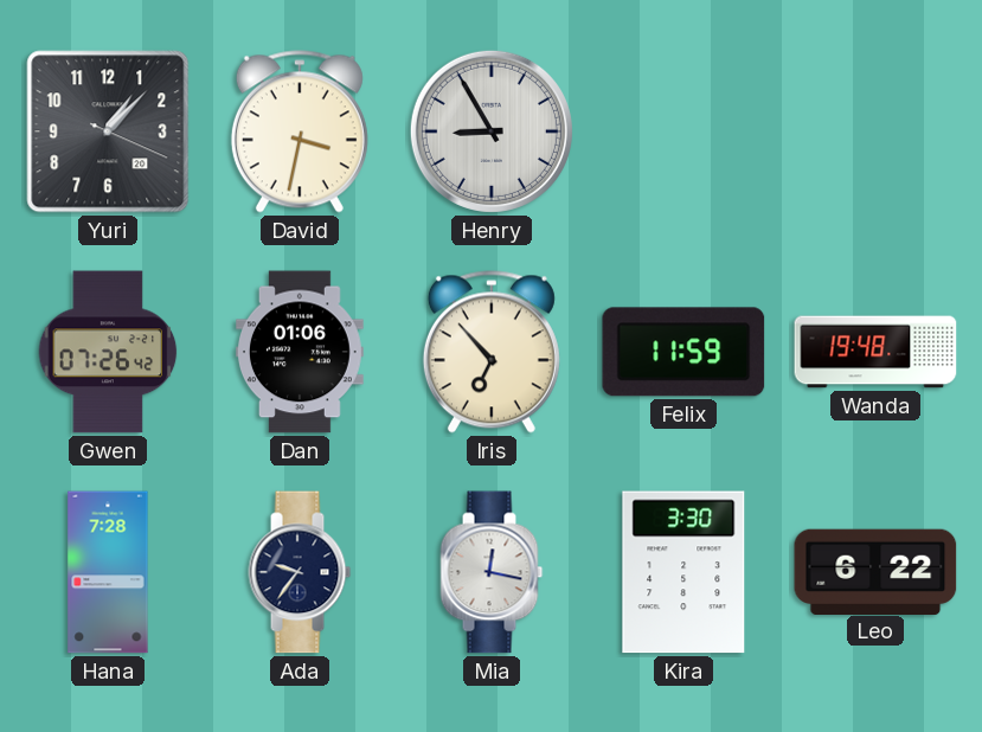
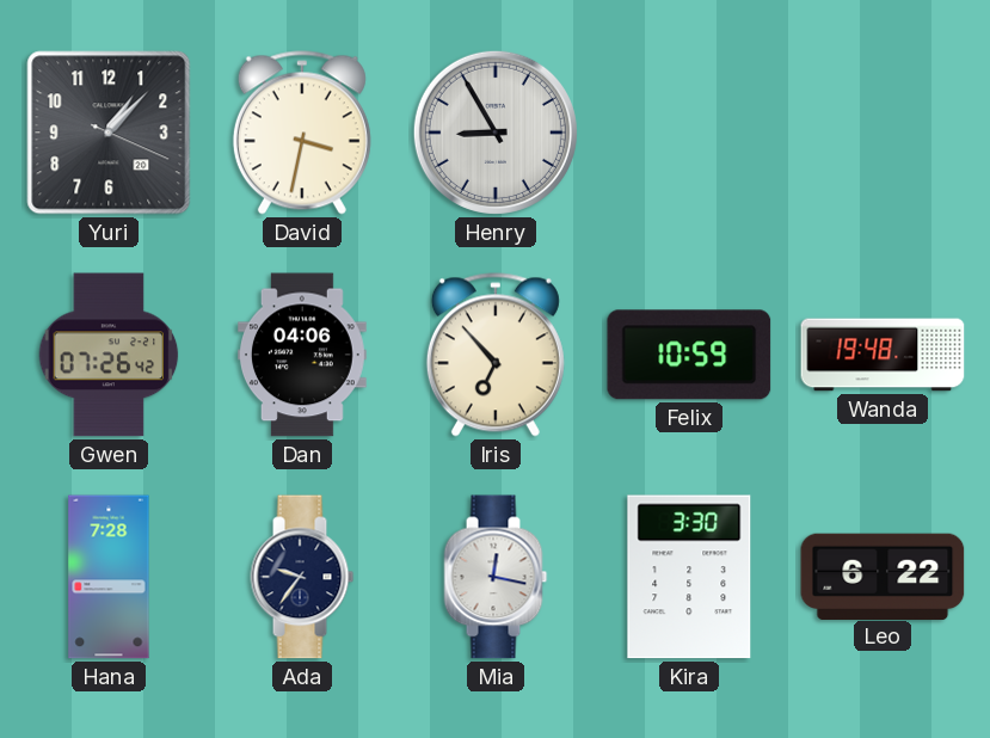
Dan: 01:06 -> 04:06
Felix: 11:59 -> 10:59
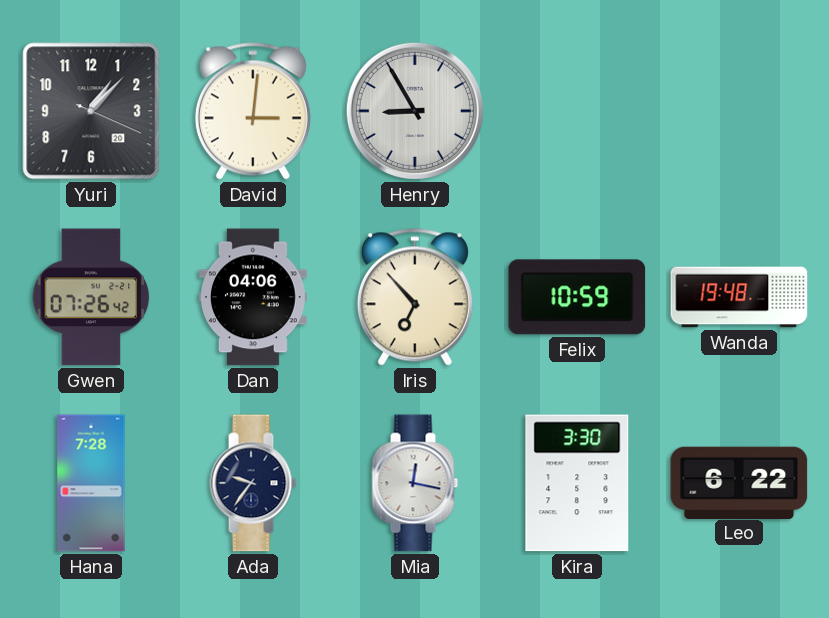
David: 3:32 -> 3:01
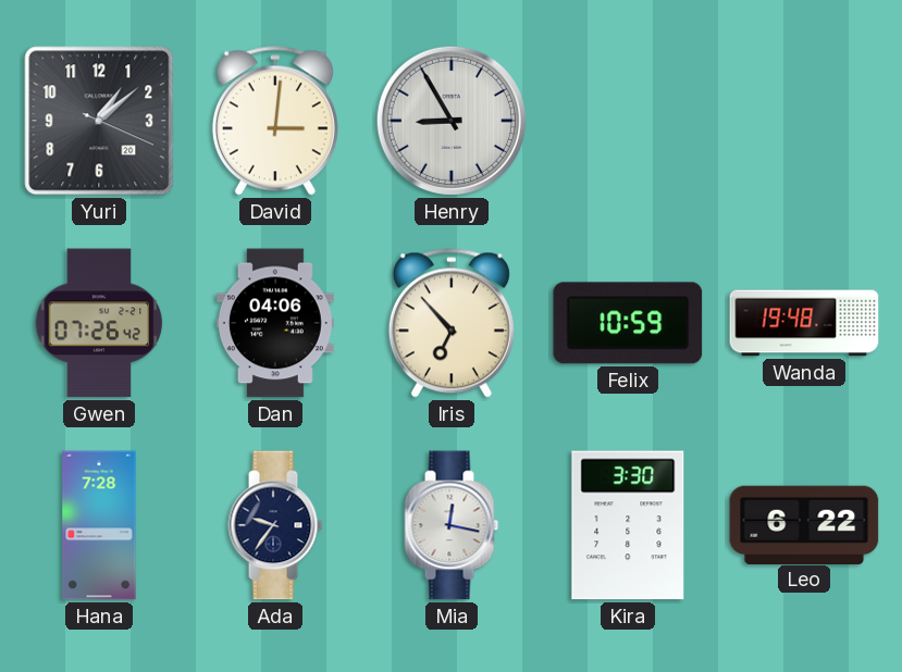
Yuri: 1:07 -> 1:08
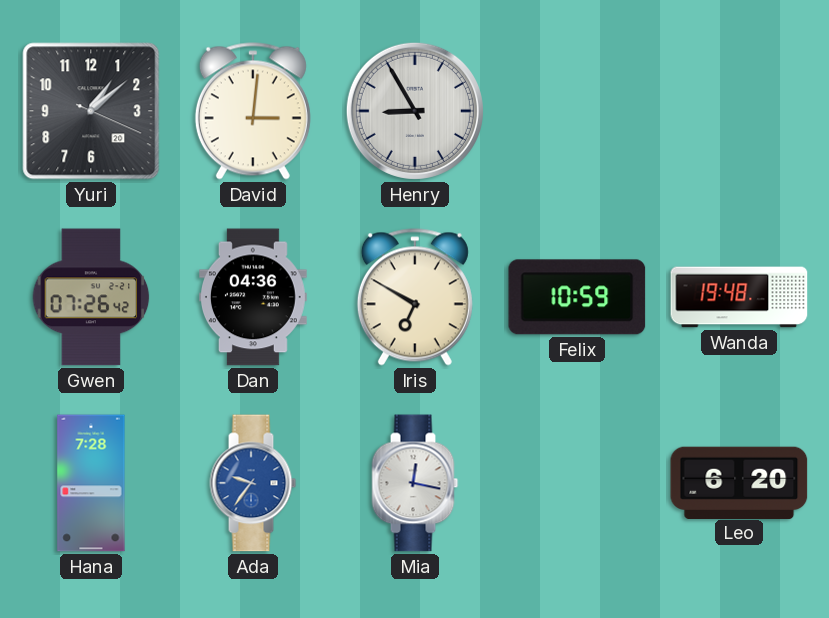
Dan: 04:06 -> 04:36
Iris: 6:53 -> 6:50
Ada dial: navy -> blue
Kira: 3:30 -> none
Leo: 6:22 -> 6:20
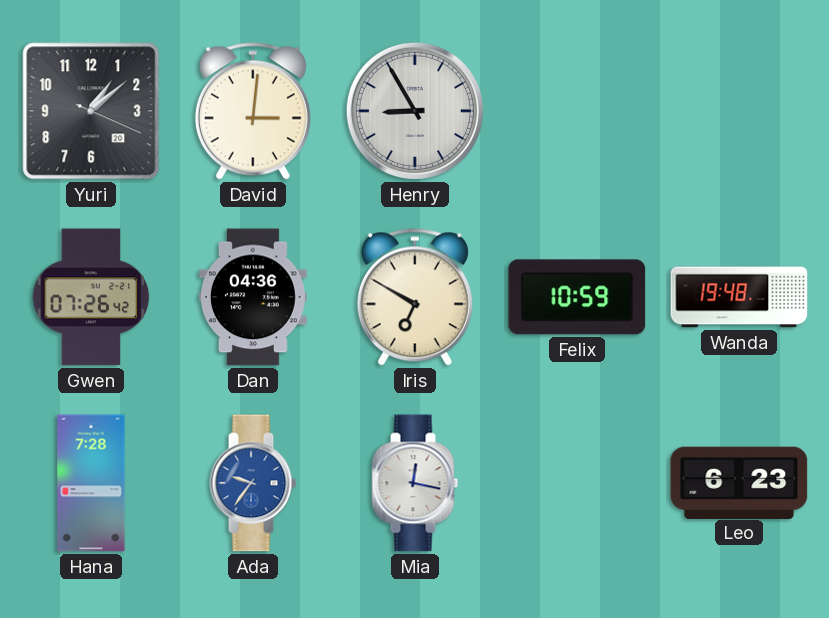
Leo: 6:20 -> 6:23
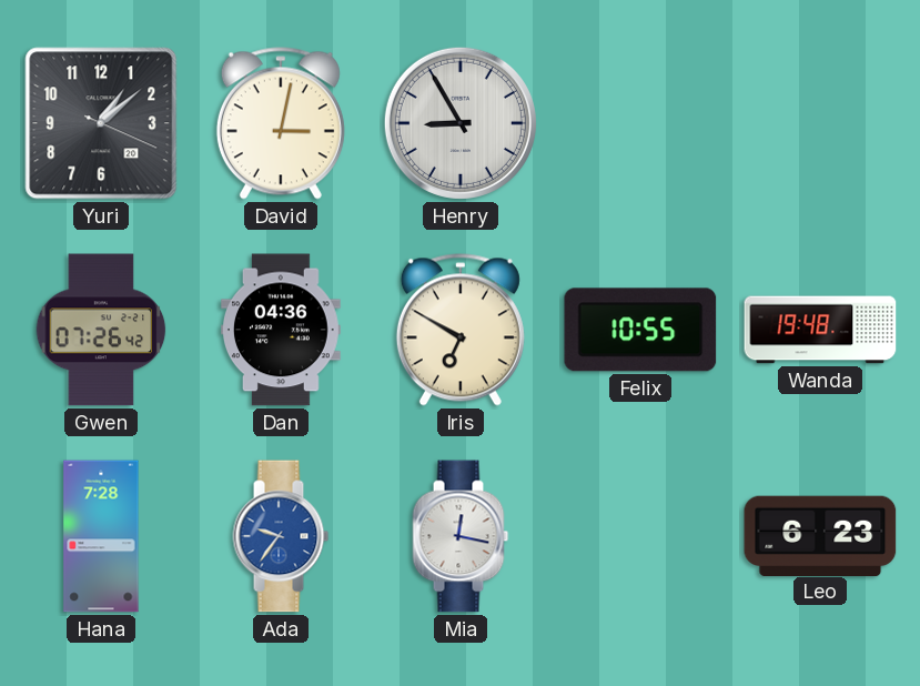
David: 3:01 -> 3:02
Felix: 10:59 -> 10:55
